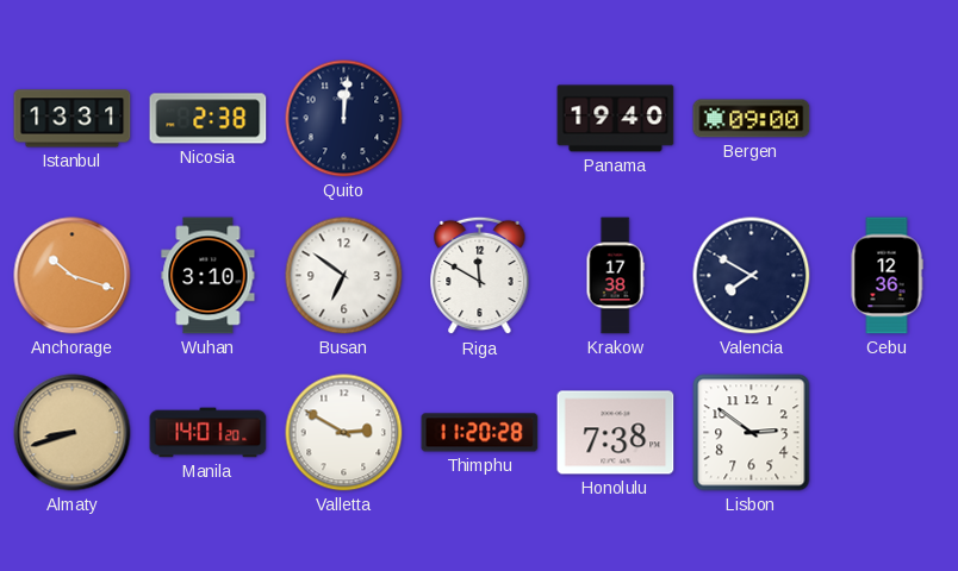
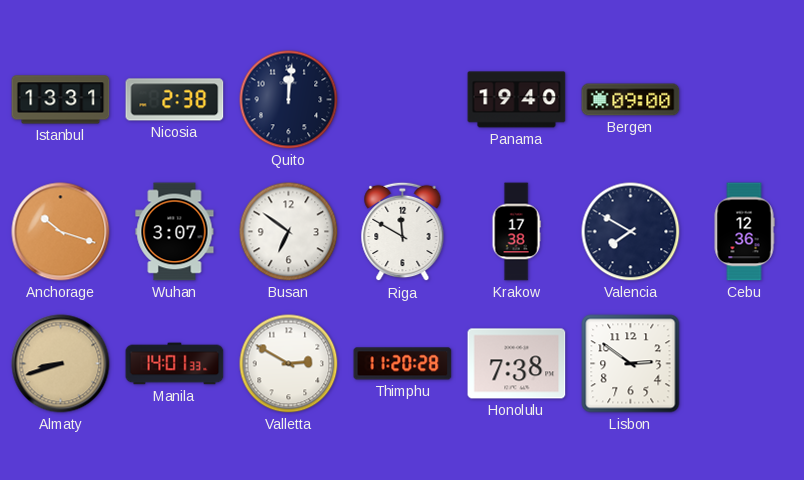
Wuhan: 3:10 -> 3:07
Manila: 14:01:20 -> 14:01:33
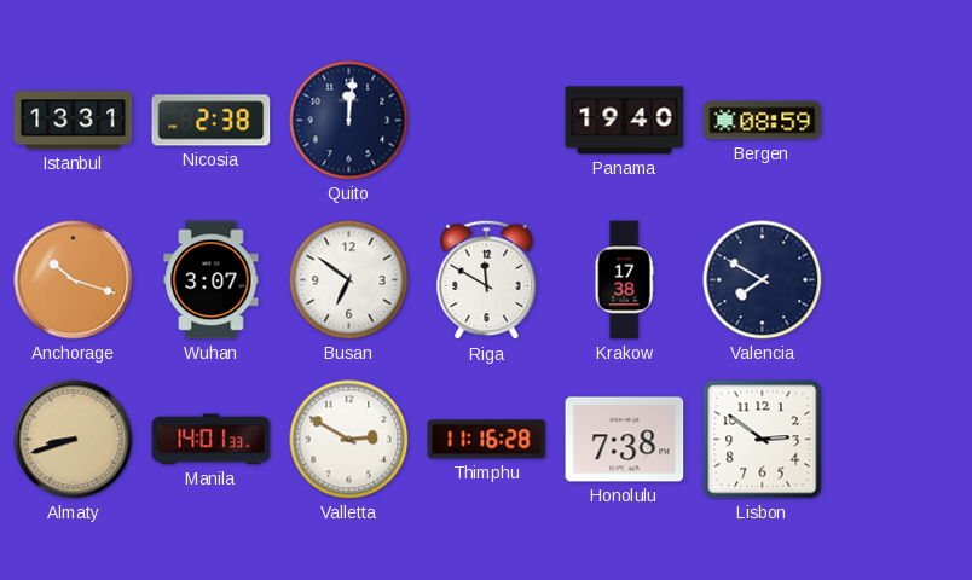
Bergen: 09:00 -> 08:59
Cebu: 12:36 -> none
Thimphu: 11:20 -> 11:16
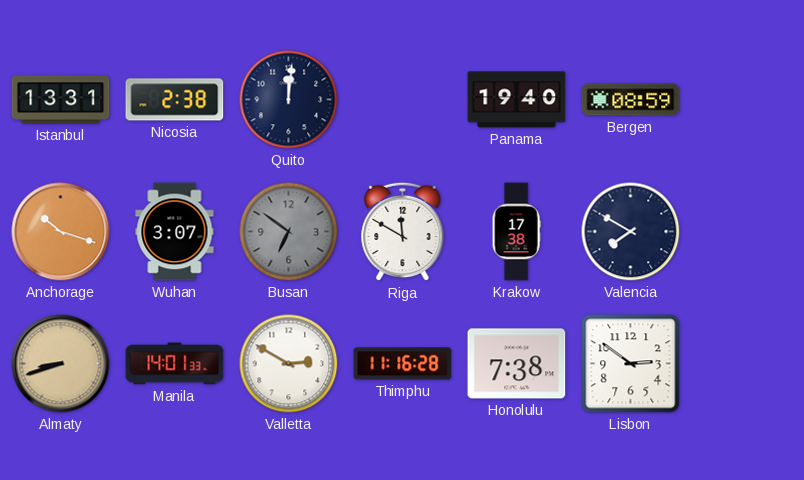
Busan dial: white -> grey
